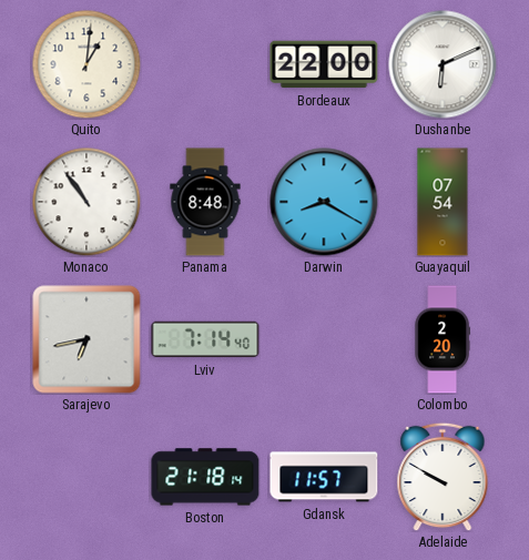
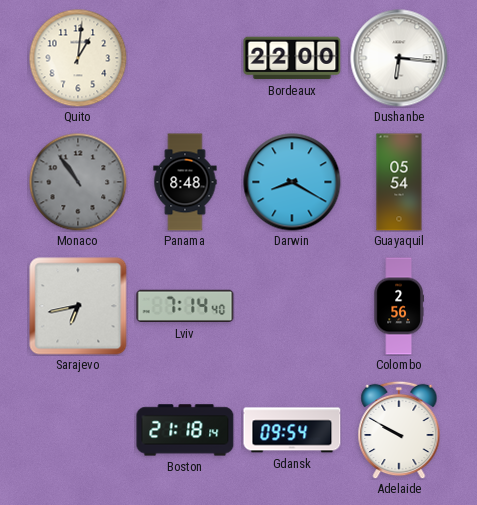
Dushanbe: 6:11 -> 6:16
Monaco dial: white -> grey
Guayaquil: 07:54 -> 05:54
Colombo: 2:20 -> 2:56
Gdansk: 11:57 -> 09:54
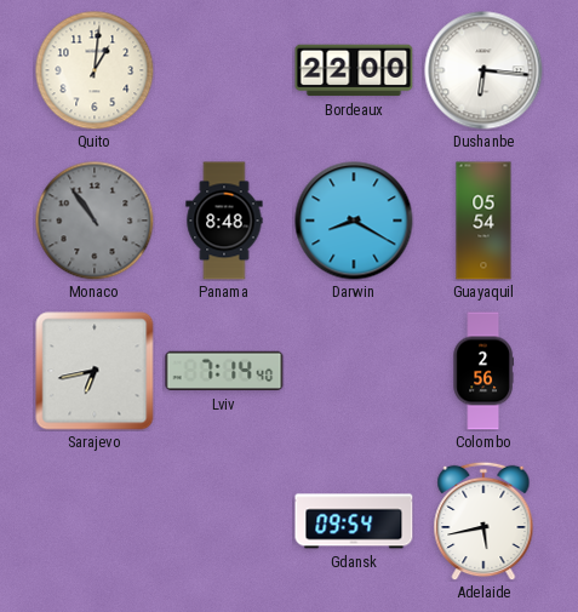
Boston: 21:18 -> none
Adelaide: 9:50 -> 5:43
